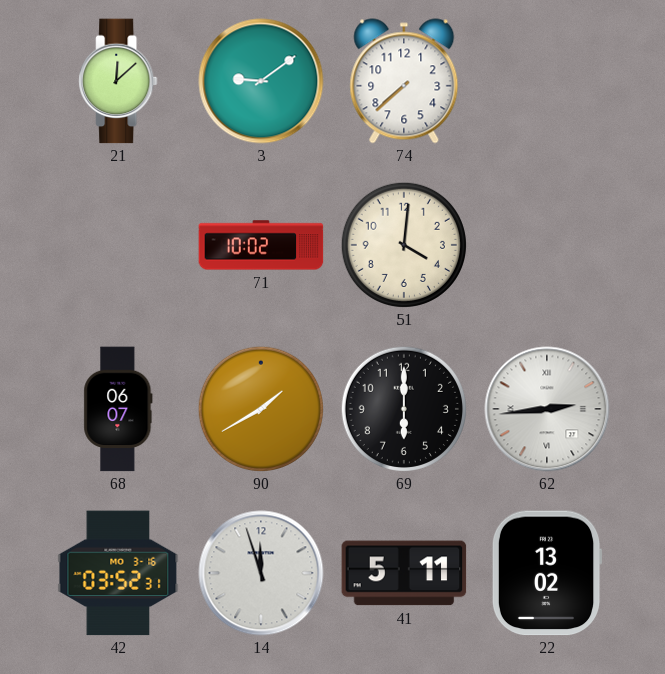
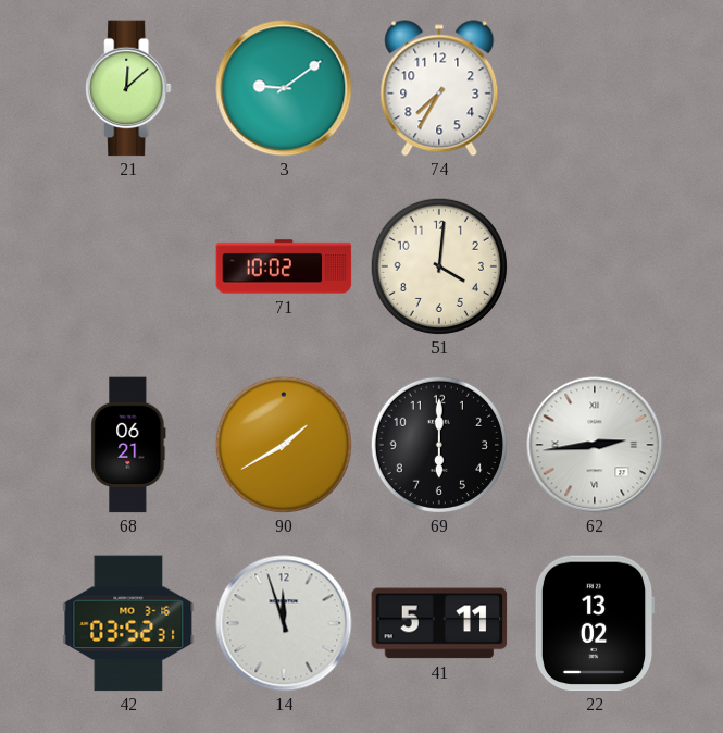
74: 7:38 -> 7:35
68: 06:07 -> 06:21
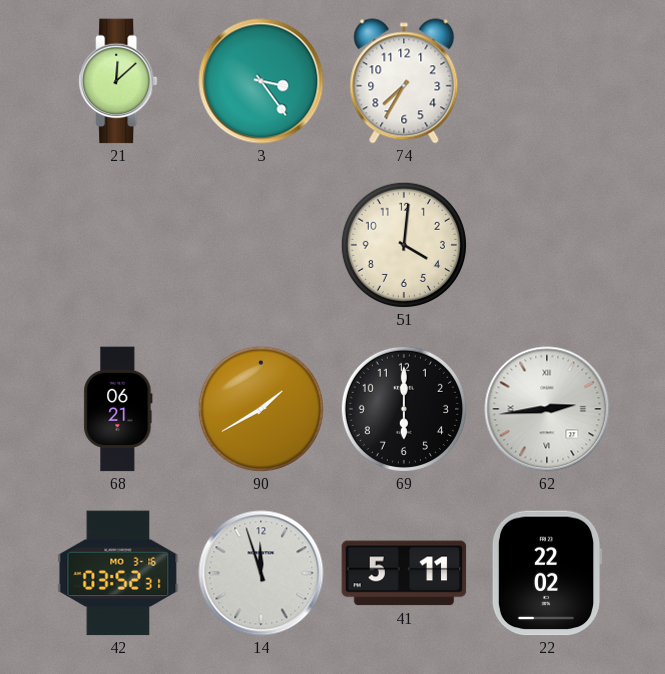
3: 9:09 -> 3:24
71: 10:02 -> none
22: 13:02 -> 22:02
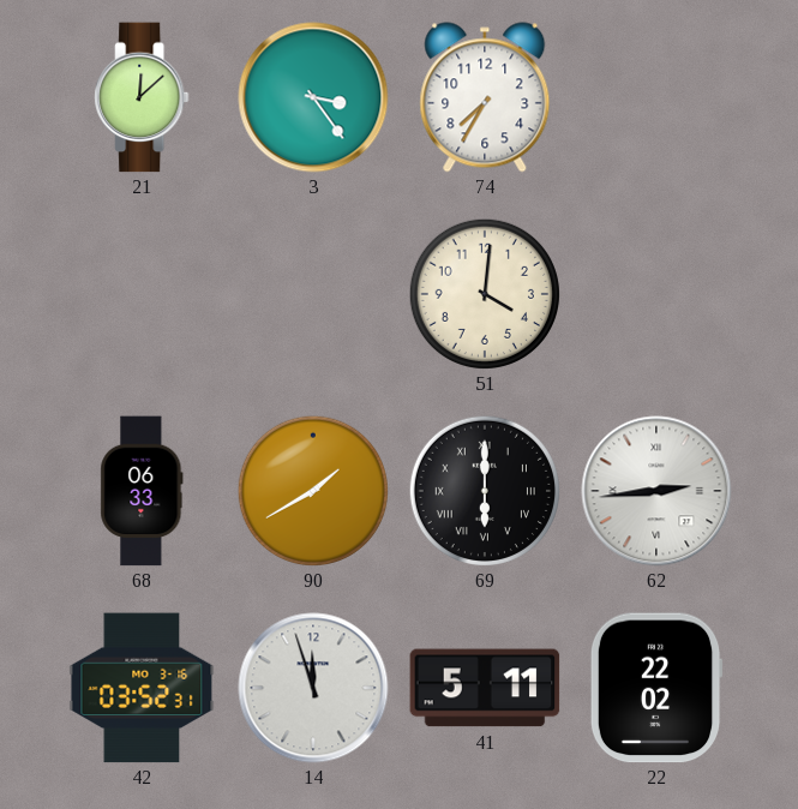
68: 06:21 -> 06:33
69 numerals: Arabic -> Roman
